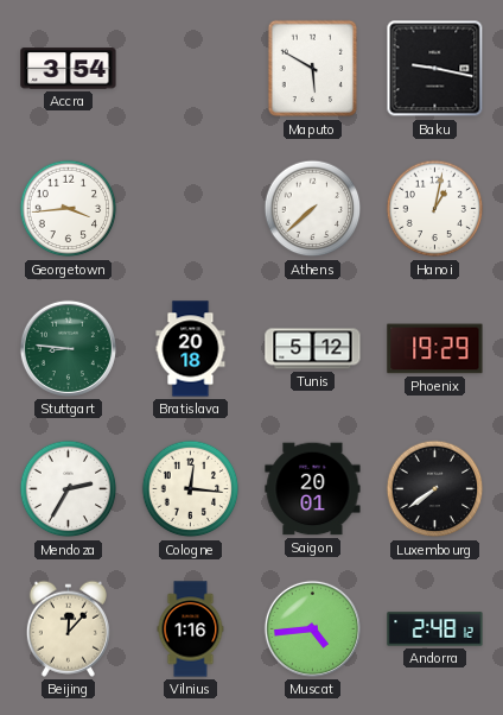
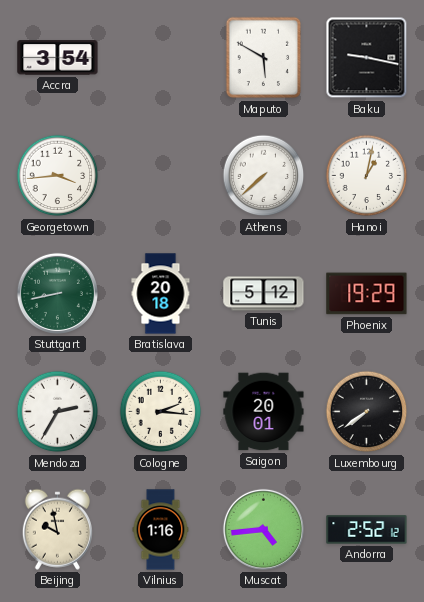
Stuttgart: 8:46 -> 8:43
Cologne: 12:16 -> 2:16
Beijing: 12:07 -> 9:58
Andorra: 2:48 -> 2:52
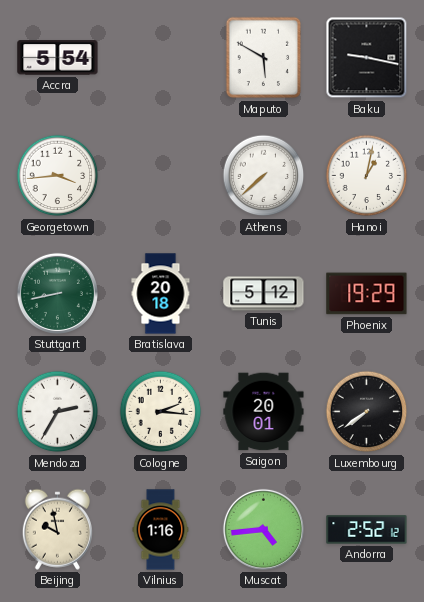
Accra: 3:54 -> 5:54
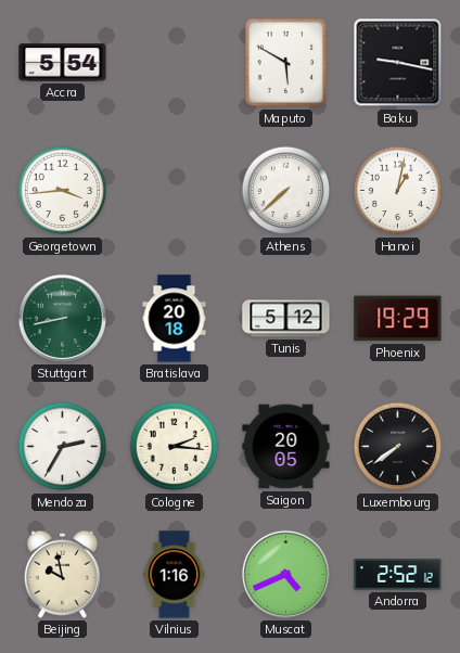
Saigon: 20:01 -> 20:05
Muscat: 4:44 -> 4:41
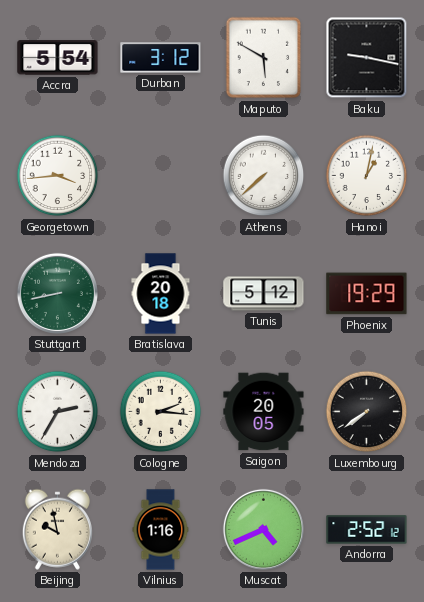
Durban: none -> 3:12
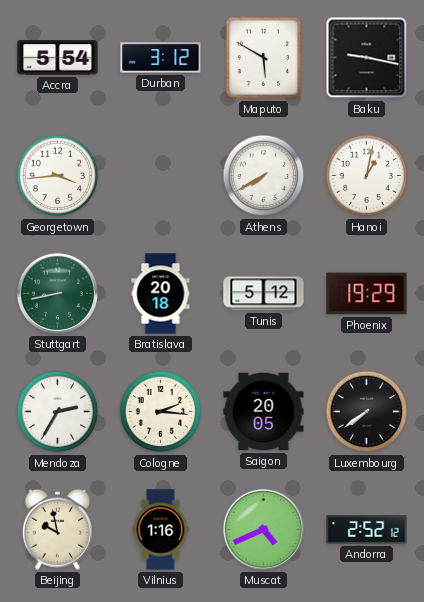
Athens: 7:38 -> 7:40
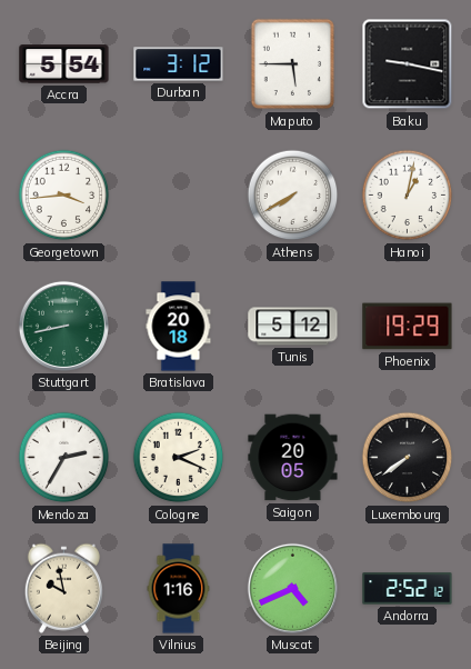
Maputo: 5:50 -> 5:45
Cologne: 2:16 -> 2:19
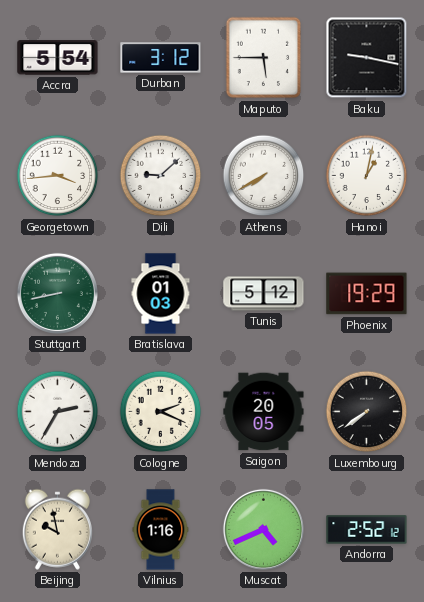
Dili: none -> 9:08
Bratislava: 20:18 -> 01:03
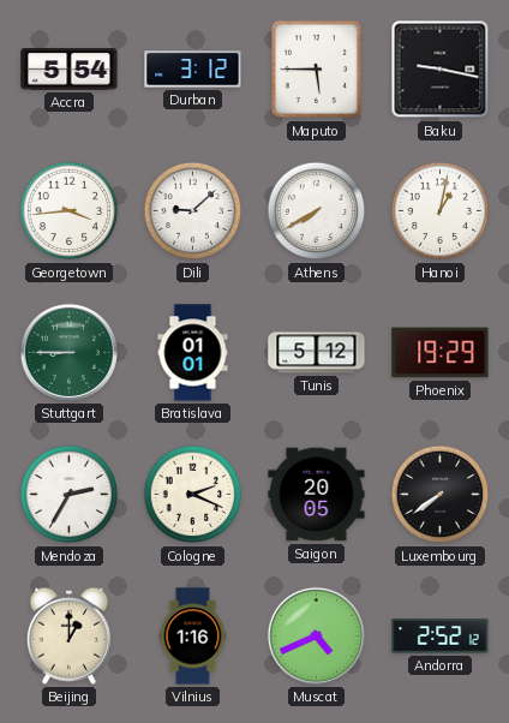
Stuttgart: 8:43 -> 8:45
Bratislava: 01:03 -> 01:01
Beijing: 9:58 -> 1:00
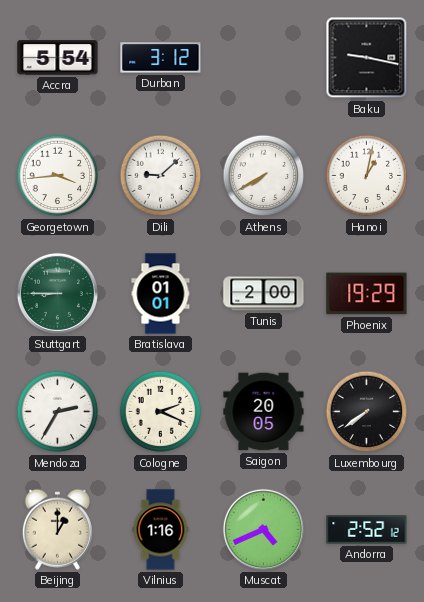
Maputo: 5:45 -> none
Tunis: 5:12 -> 2:00
